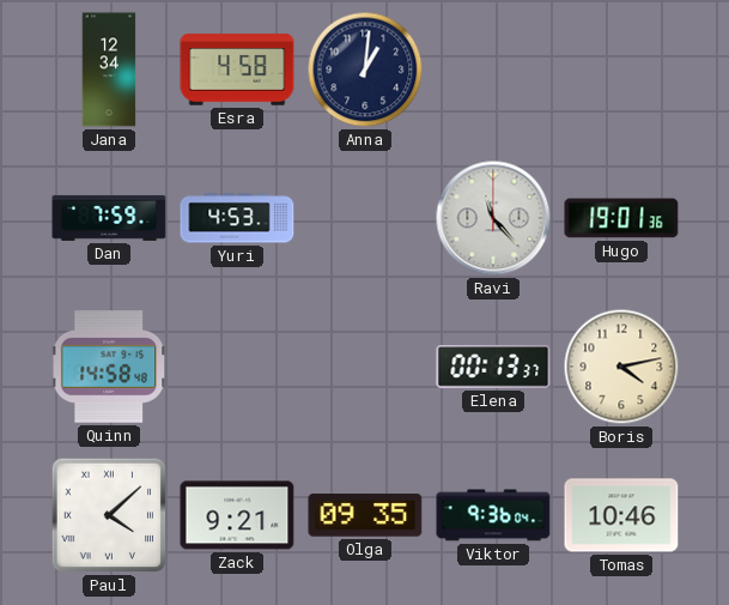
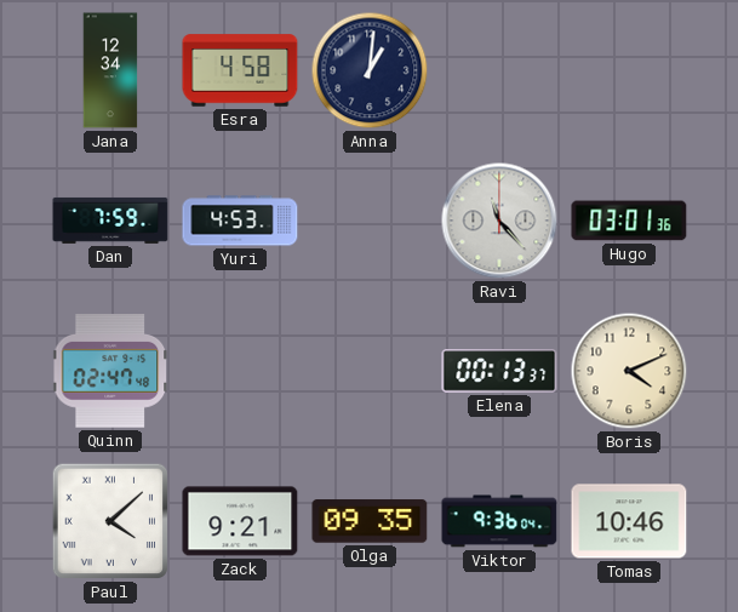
Hugo: 19:01 -> 03:01
Quinn: 14:58 -> 02:47
Boris: 4:13 -> 4:11
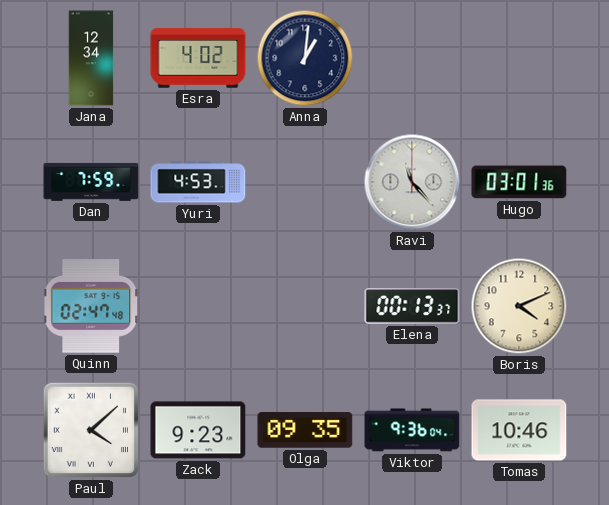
Esra: 4:58 -> 4:02
Zack: 9:21 -> 9:23
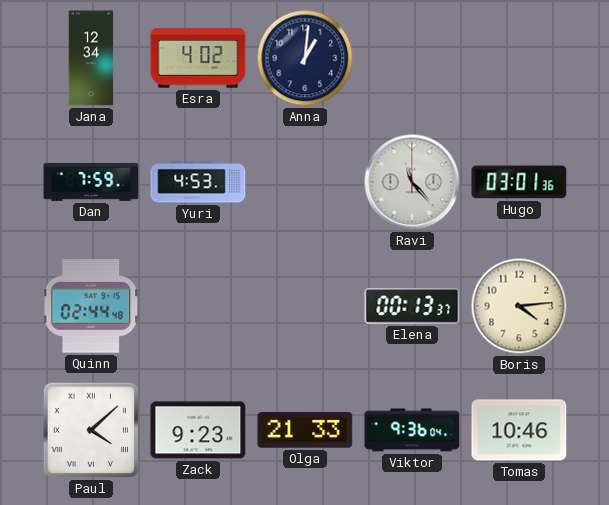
Quinn: 02:47 -> 02:44
Boris: 4:11 -> 4:14
Olga: 09:35 -> 21:33
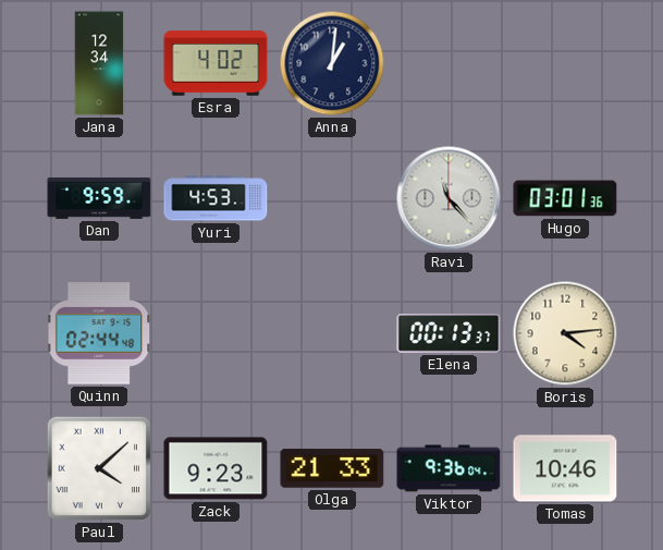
Dan: 7:59 -> 9:59
